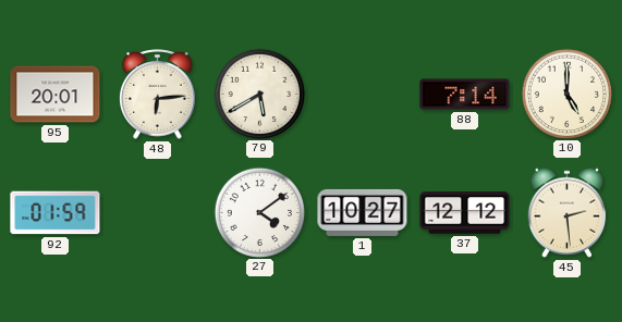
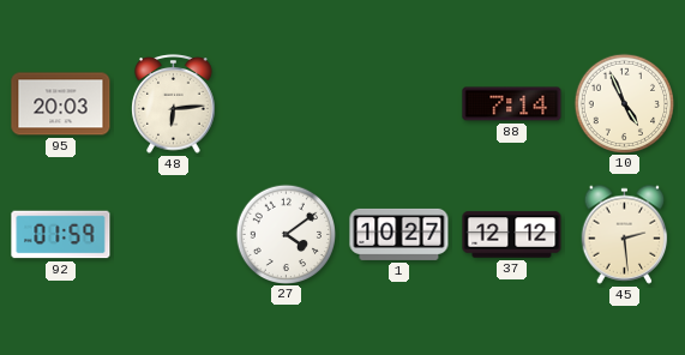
95: 20:01 -> 20:03
79: 5:40 -> none
10: 5:00 -> 4:56
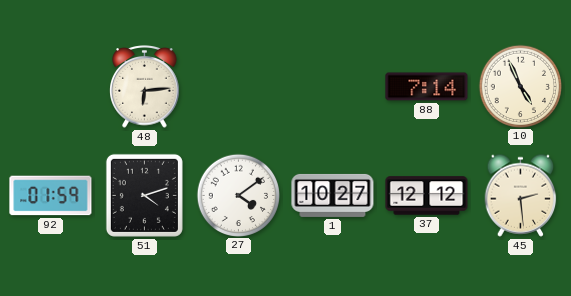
95: 20:03 -> none
51: none -> 4:12
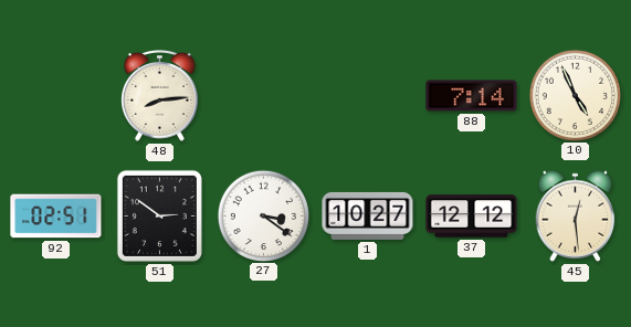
48: 6:14 -> 8:14
92: 01:59 -> 02:51
51: 4:12 -> 2:51
27: 4:09 -> 3:21
45: 2:29 -> 12:29
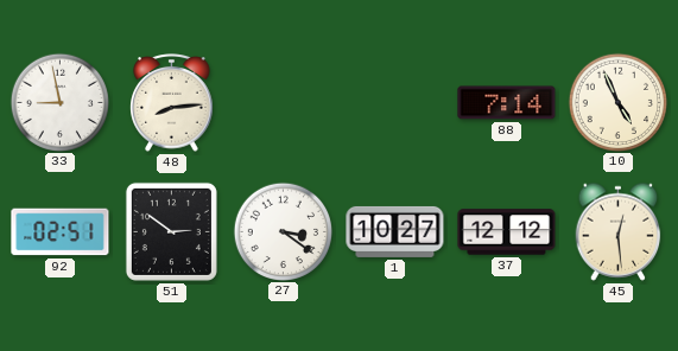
33: none -> 8:58
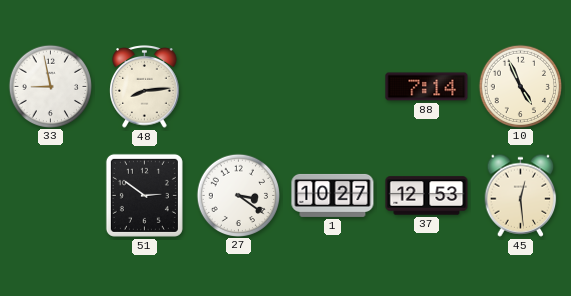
92: 02:51 -> none
37: 12:12 -> 12:53
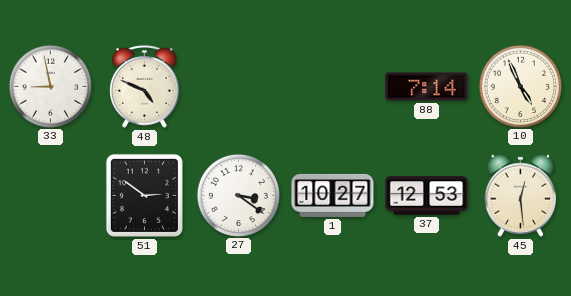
48: 8:14 -> 4:49
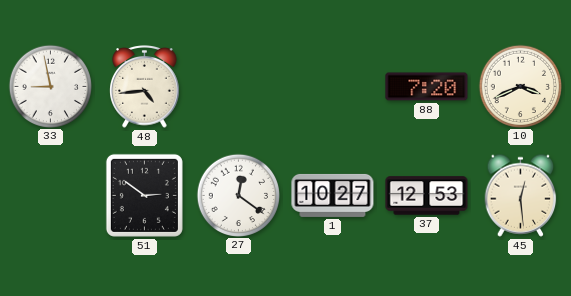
48: 4:49 -> 4:44
88: 7:14 -> 7:20
10: 4:56 -> 3:41
27: 3:21 -> 12:21
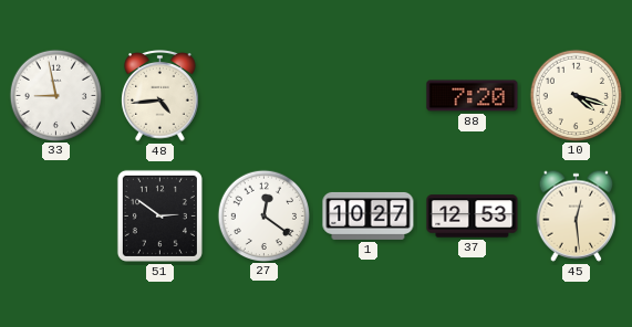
10: 3:41 -> 4:18
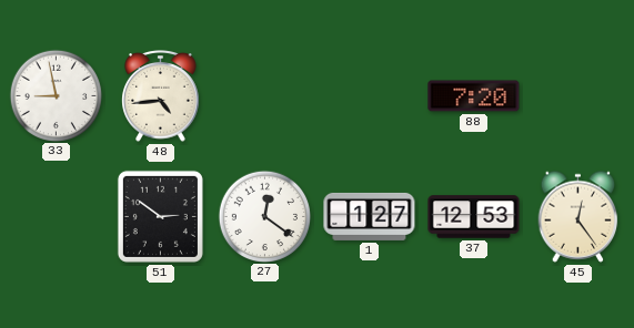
10: 4:18 -> none
1: 10:27 -> 1:27
45: 12:29 -> 12:24
